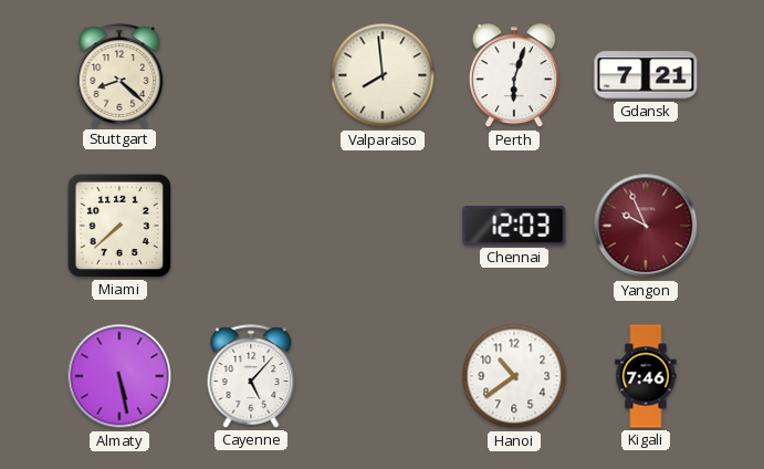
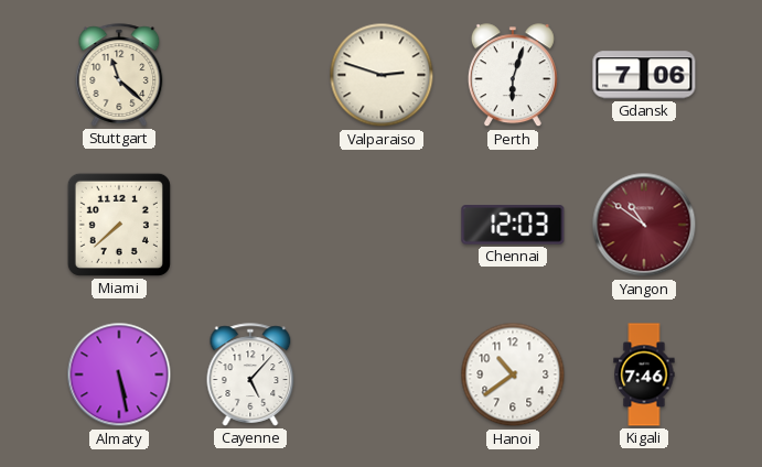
Stuttgart: 8:22 -> 11:22
Valparaiso: 7:59 -> 2:48
Gdansk: 7:21 -> 7:06
Yangon: 9:56 -> 10:51
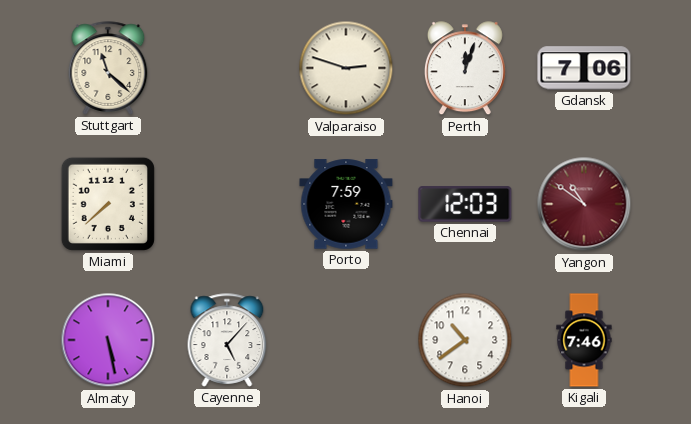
Perth: 6:03 -> 12:03
Porto: none -> 7:59
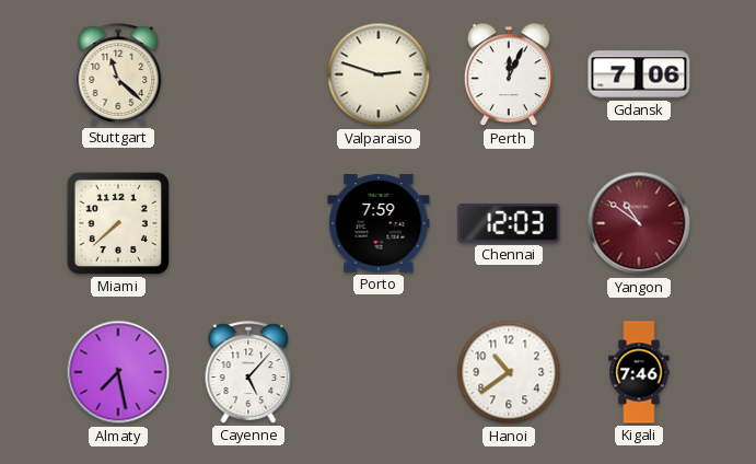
Perth: 12:03 -> 12:04
Almaty: 5:28 -> 7:28
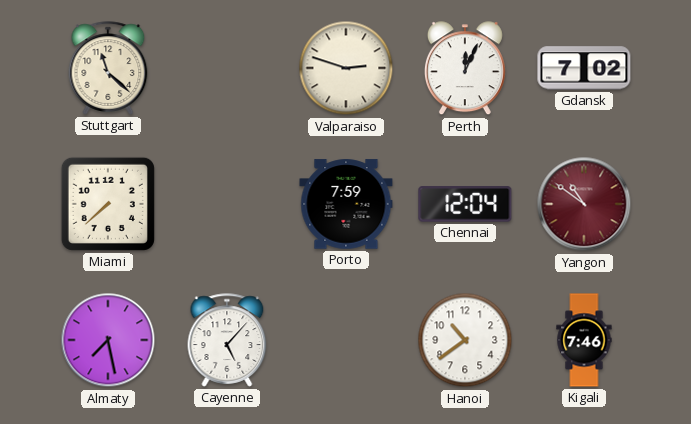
Gdansk: 7:06 -> 7:02
Chennai: 12:03 -> 12:04
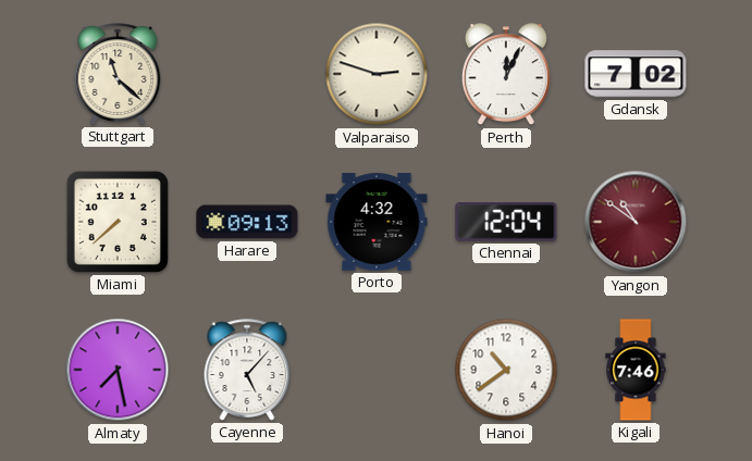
Harare: none -> 09:13
Porto: 7:59 -> 4:32
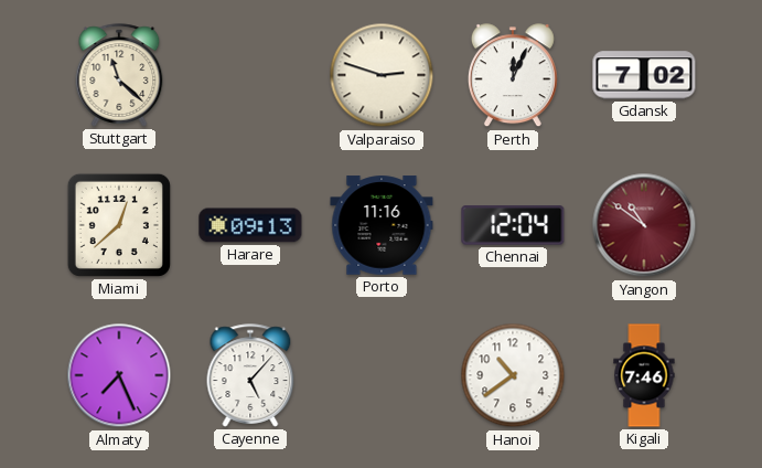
Miami: 7:38 -> 12:38
Porto: 4:32 -> 11:16
Almaty: 7:28 -> 7:26
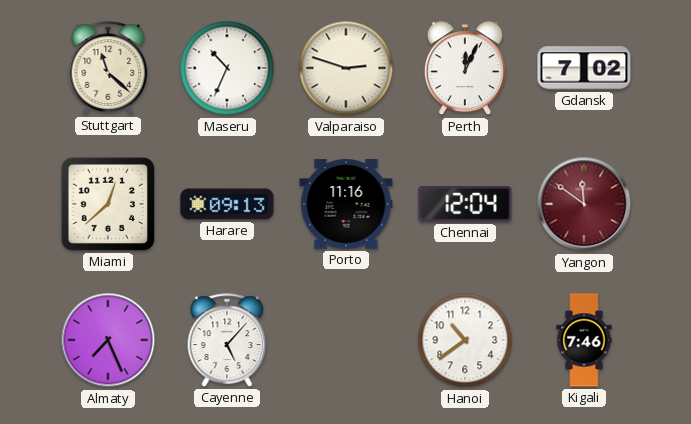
Maseru: none -> 10:34
Yangon: 10:51 -> 11:51
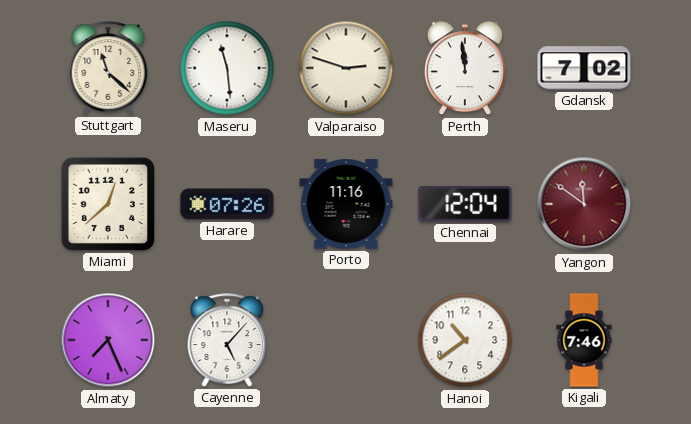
Maseru: 10:34 -> 11:29
Perth: 12:04 -> 11:59
Harare: 09:13 -> 07:26
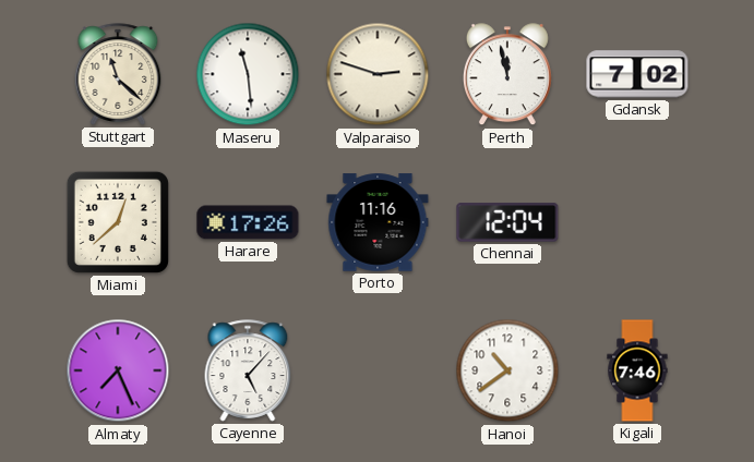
Perth: 11:59 -> 11:58
Harare: 07:26 -> 17:26
Yangon: 11:51 -> none
